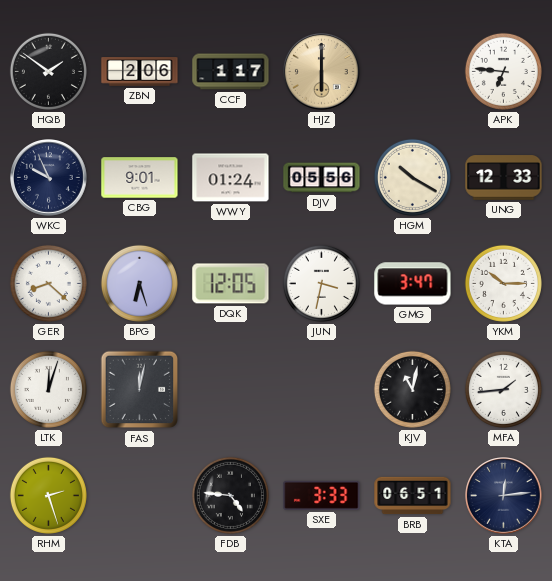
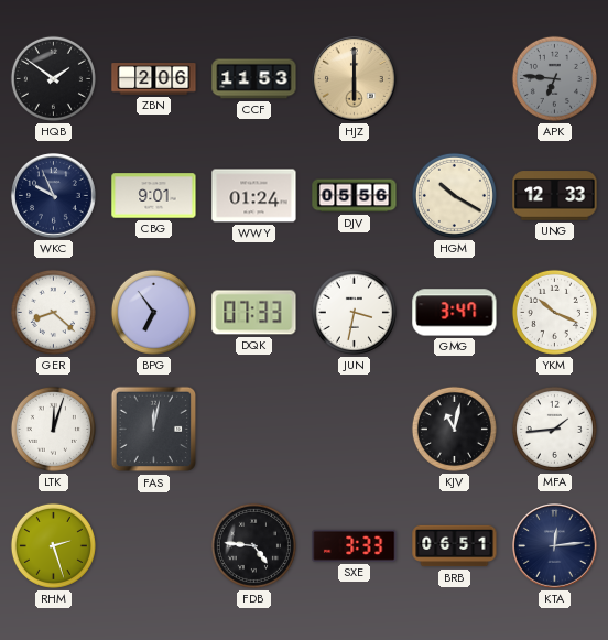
CCF: 1:17 -> 11:53
APK dial: white -> grey
BPG: 6:27 -> 6:54
DQK: 12:05 -> 07:33
YKM: 10:15 -> 10:19
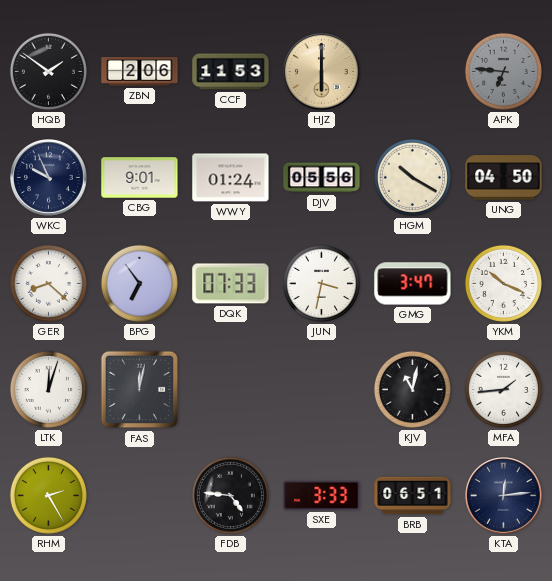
UNG: 12:33 -> 04:50
RHM: 2:27 -> 2:25
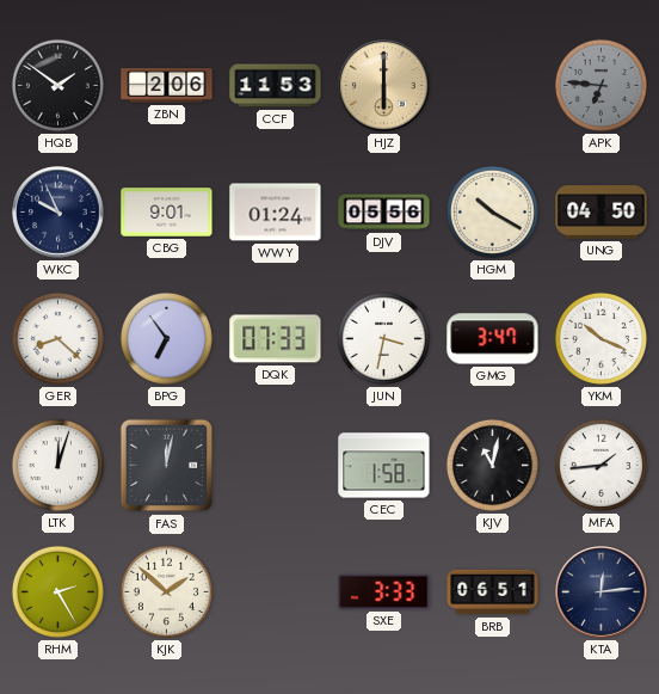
CEC: none -> 1:58
KJK: none -> 1:52
FDB: 4:46 -> none
